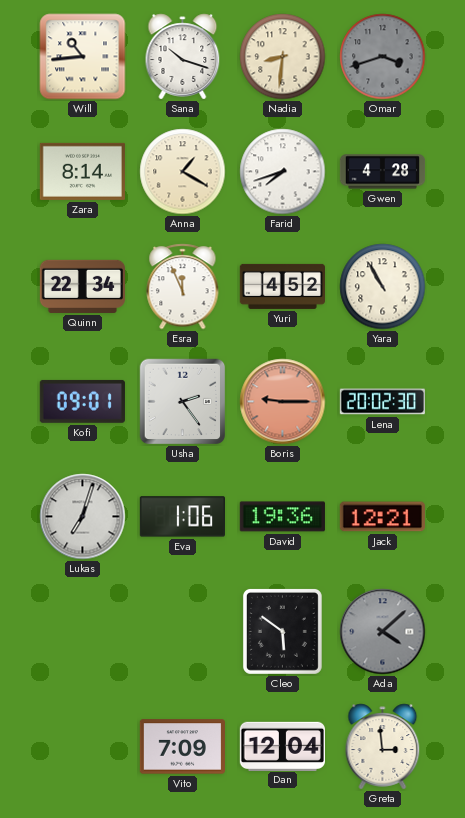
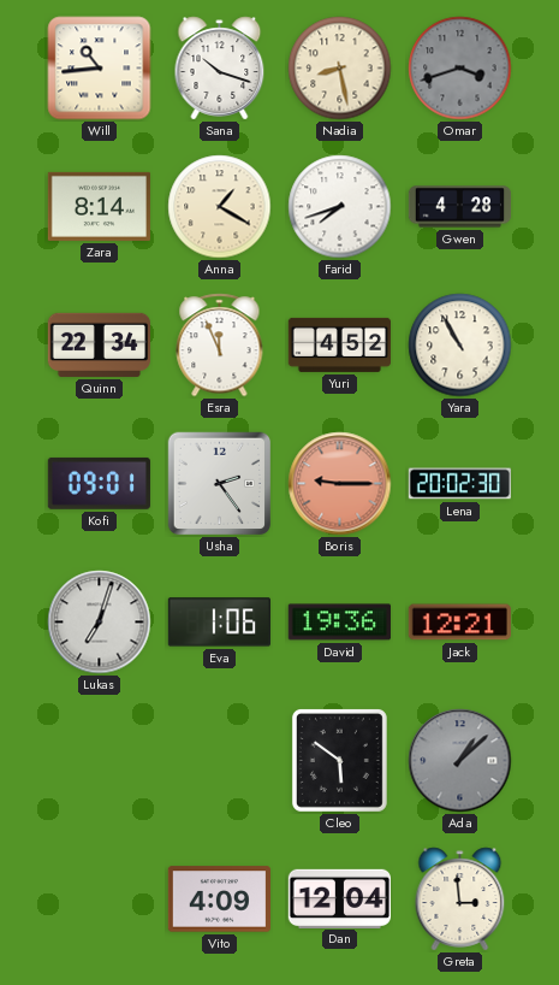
Nadia: 8:31 -> 8:28
Ada: 4:08 -> 1:08
Vito: 7:09 -> 4:09
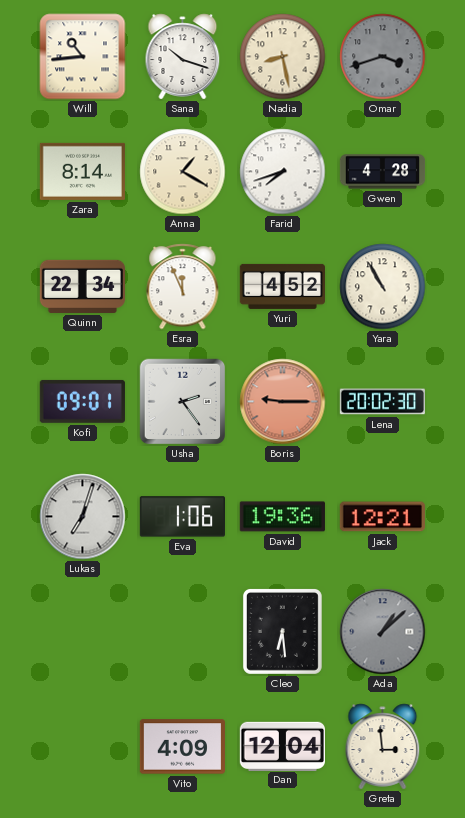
Cleo: 5:51 -> 6:29
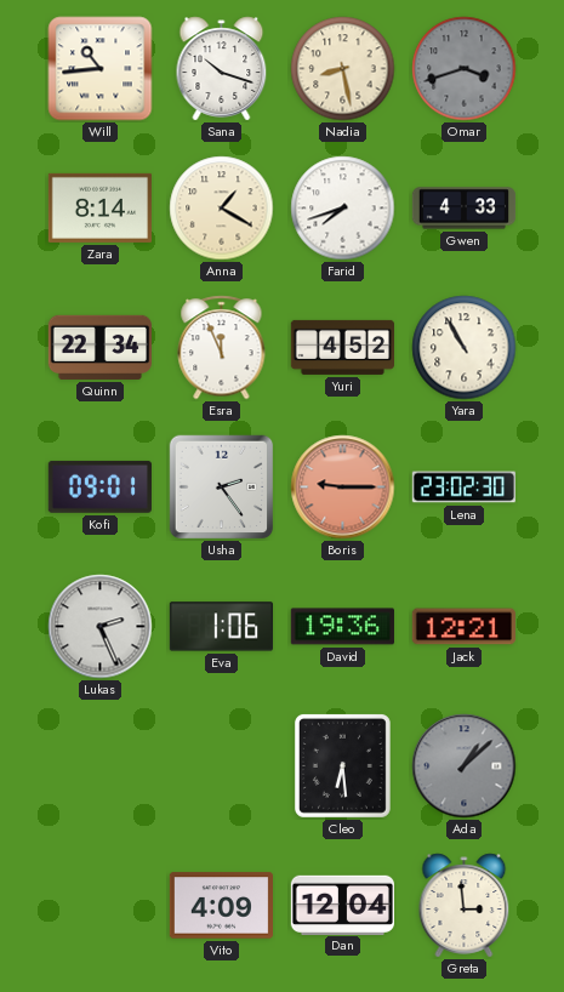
Gwen: 4:28 -> 4:33
Lena: 20:02 -> 23:02
Lukas: 7:03 -> 2:26
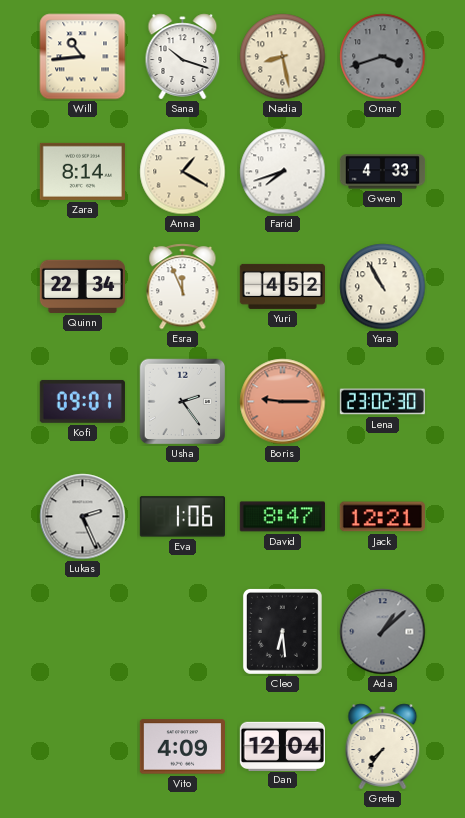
David: 19:36 -> 8:47
Greta: 2:59 -> 7:36
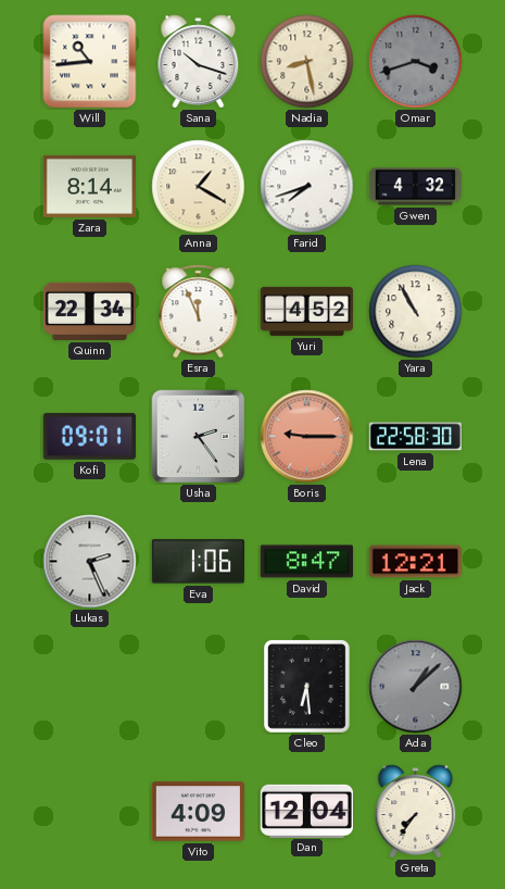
Gwen: 4:33 -> 4:32
Lena: 23:02 -> 22:58
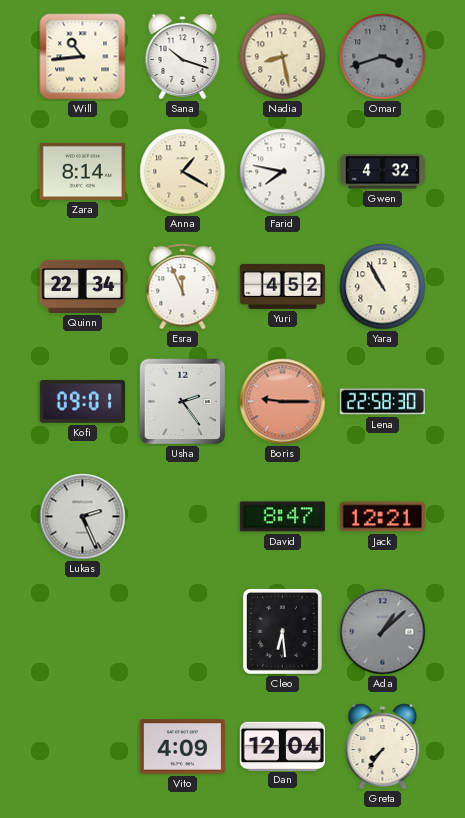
Farid: 7:42 -> 7:47
Eva: 1:06 -> none
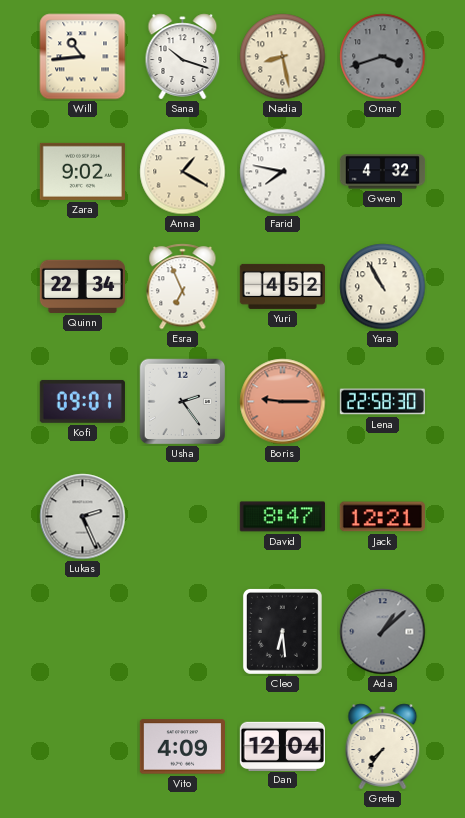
Zara: 8:14 -> 9:02
Esra: 11:56 -> 6:56
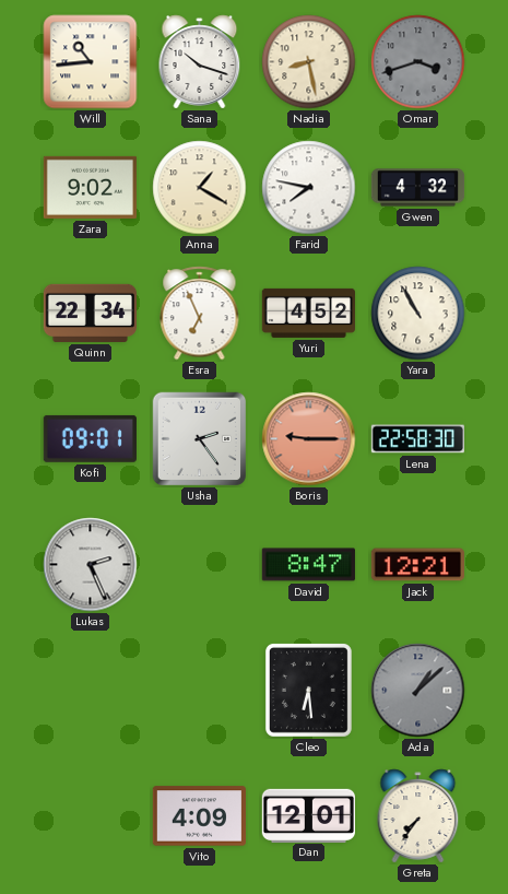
Dan: 12:04 -> 12:01
